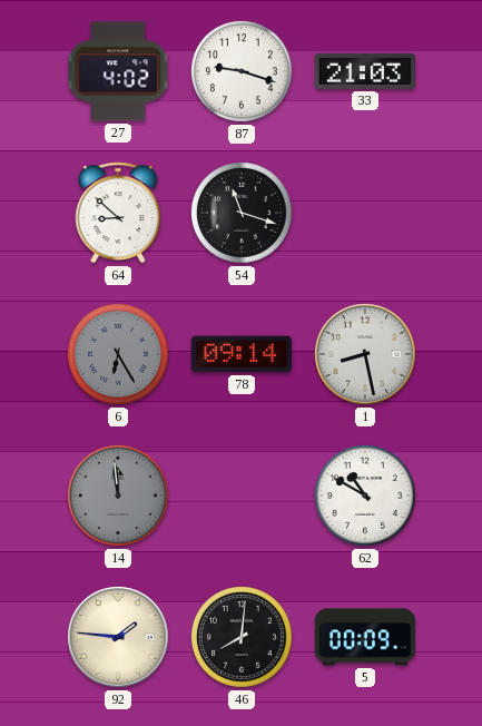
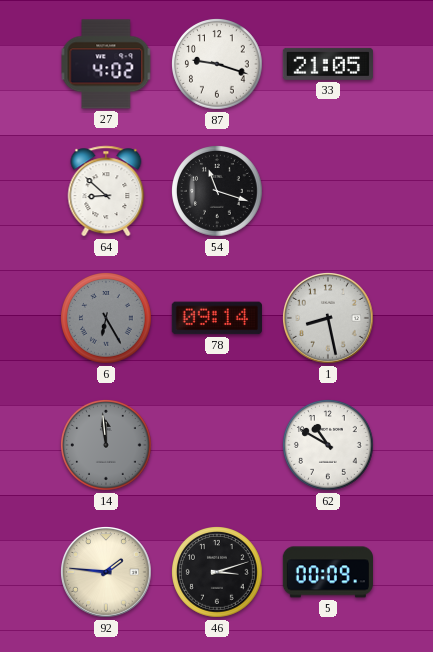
33: 21:03 -> 21:05
46: 8:01 -> 3:12
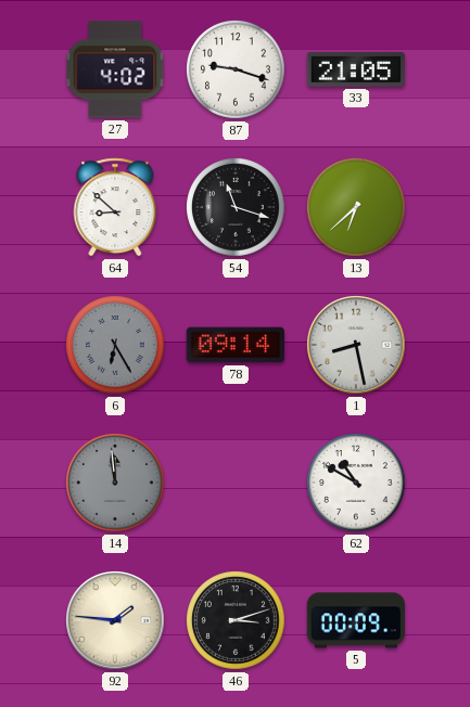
13: none -> 6:38
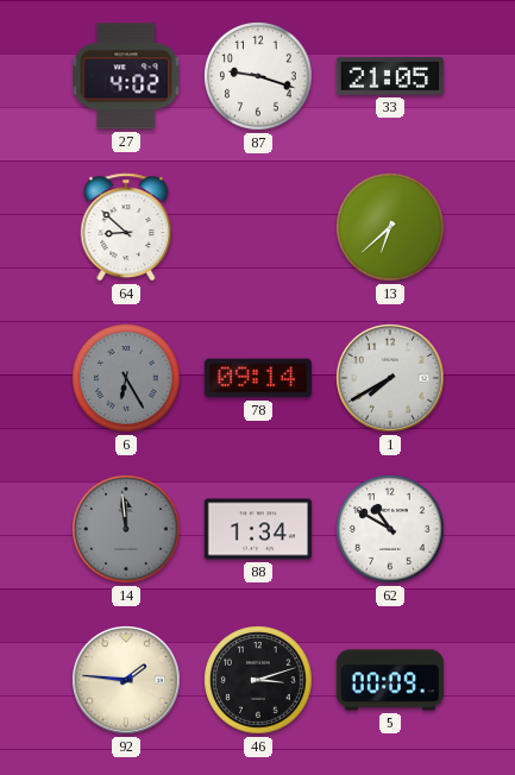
54: 11:18 -> none
1: 8:28 -> 7:40
88: none -> 1:34
